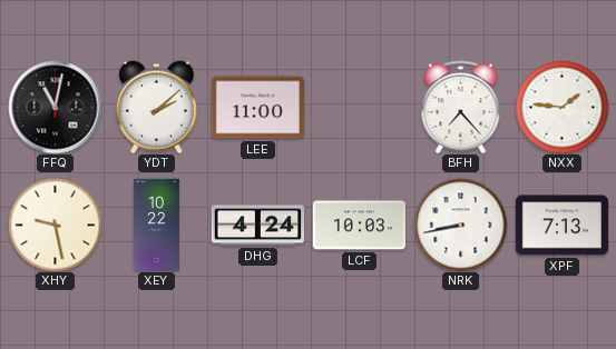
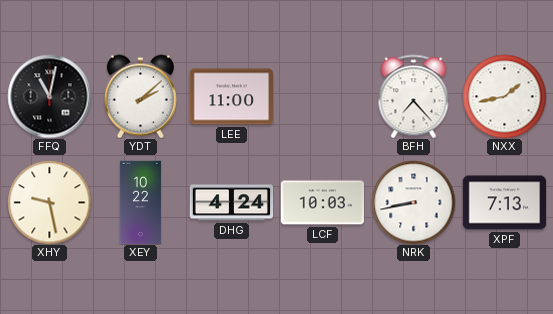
NXX: 1:46 -> 1:43
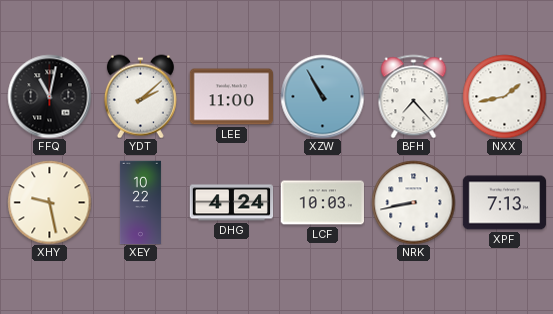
XZW: none -> 10:55
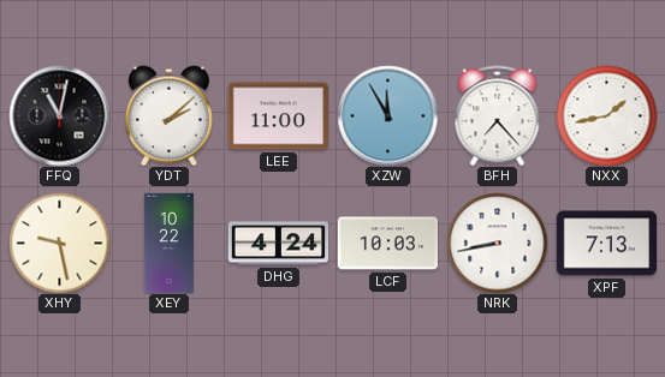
XZW: 10:55 -> 11:55
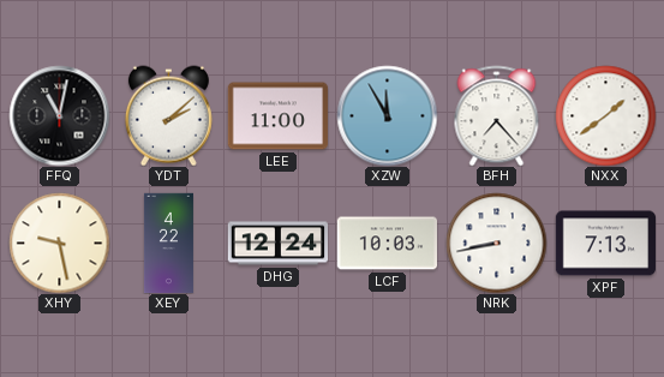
NXX: 1:43 -> 1:39
XEY: 10:22 -> 4:22
DHG: 4:24 -> 12:24
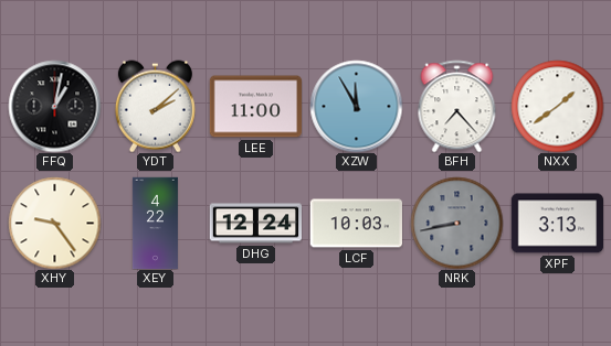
FFQ: 11:02 -> 1:02
XHY: 9:28 -> 9:24
NRK dial: white -> grey
XPF: 7:13 -> 3:13
